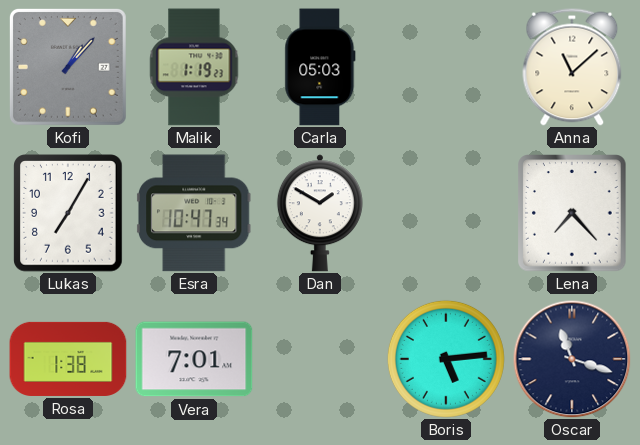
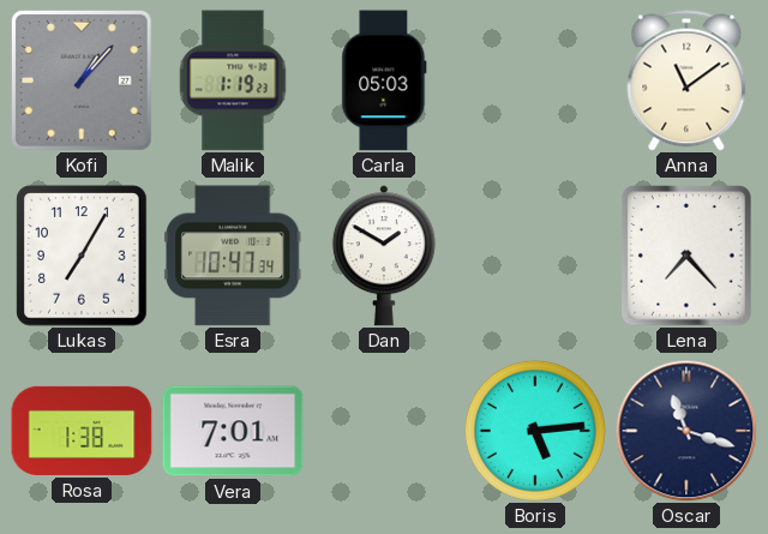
Anna: 11:08 -> 11:09
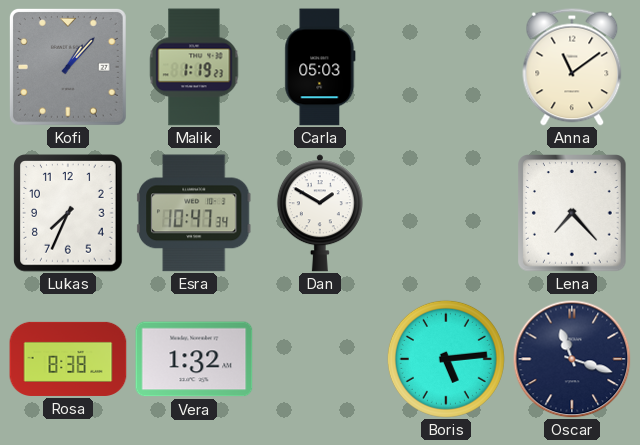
Lukas: 7:05 -> 7:34
Rosa: 1:38 -> 8:38
Vera: 7:01 -> 1:32
